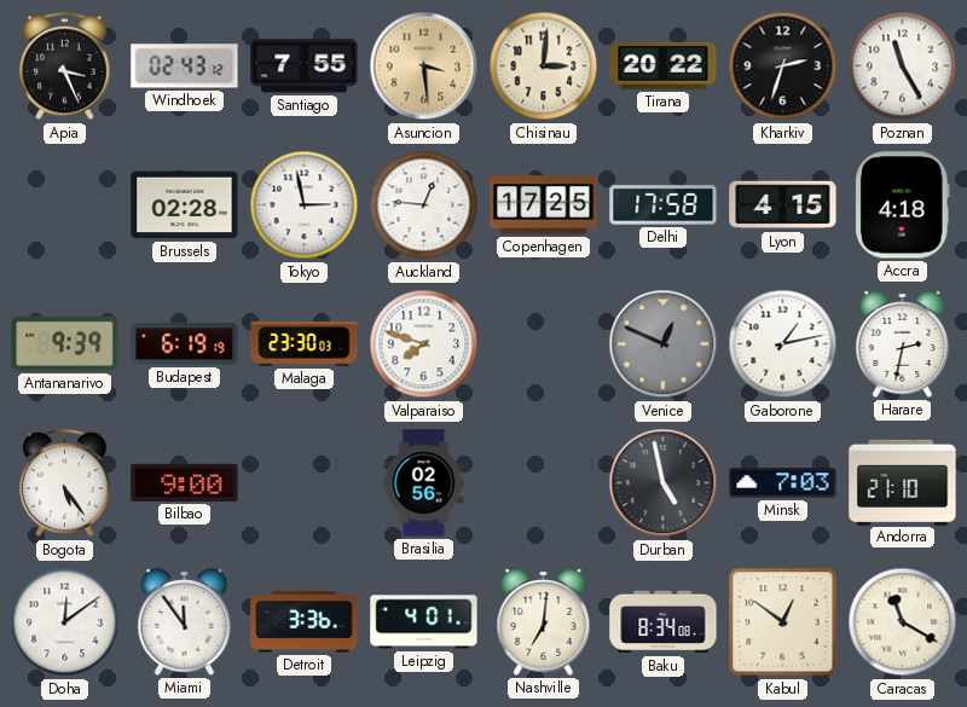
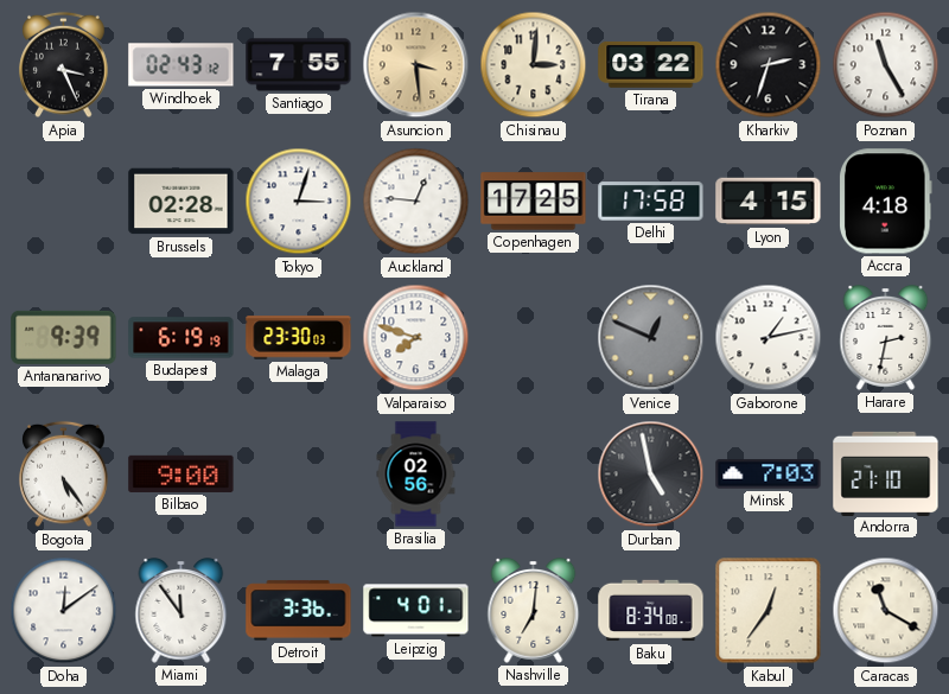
Tirana: 20:22 -> 03:22
Tokyo: 2:58 -> 3:03
Kabul: 12:51 -> 12:36
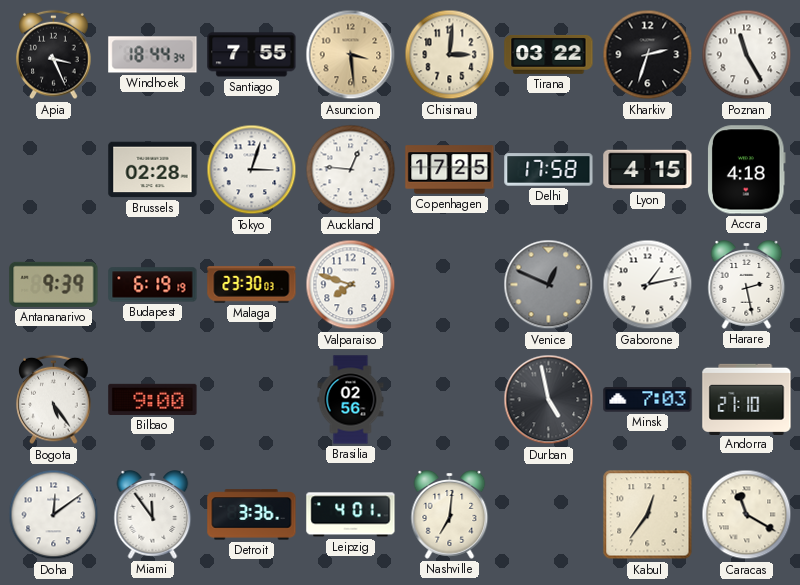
Windhoek: 02:43 -> 18:44
Harare: 2:32 -> 2:28
Baku: 8:34 -> none
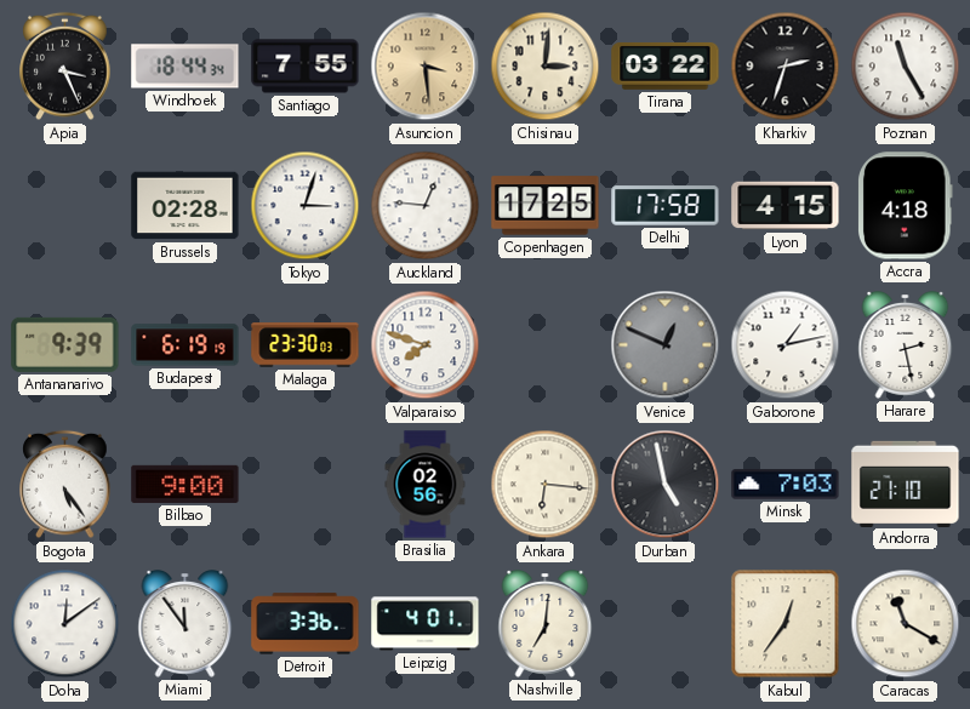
Ankara: none -> 6:16
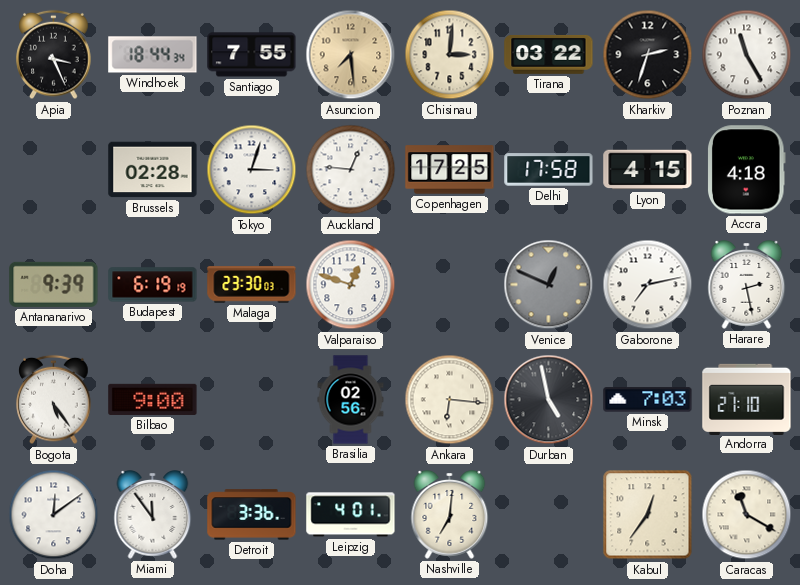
Asuncion: 3:29 -> 7:29
Valparaiso: 7:48 -> 12:48
Gaborone: 1:13 -> 7:13
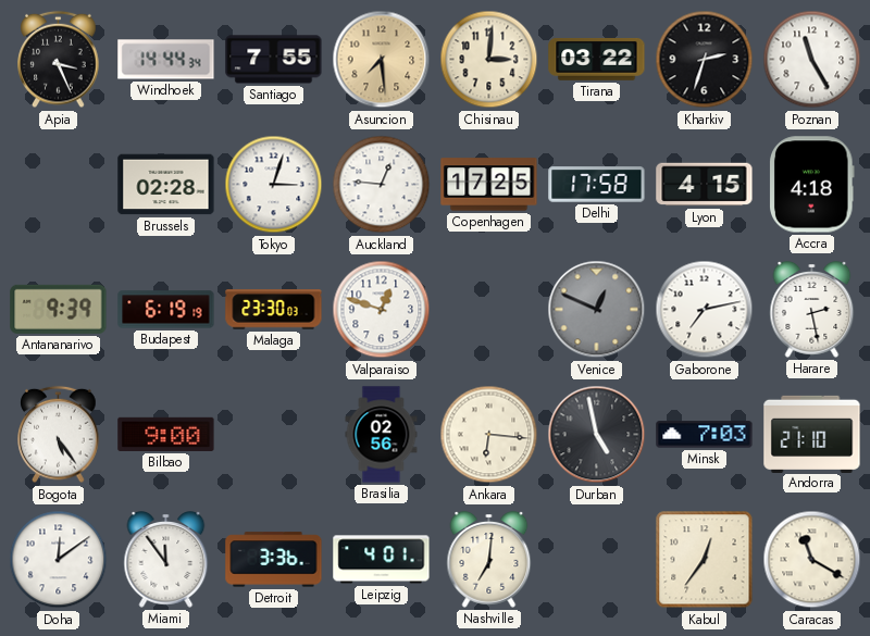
Windhoek: 18:44 -> 14:44
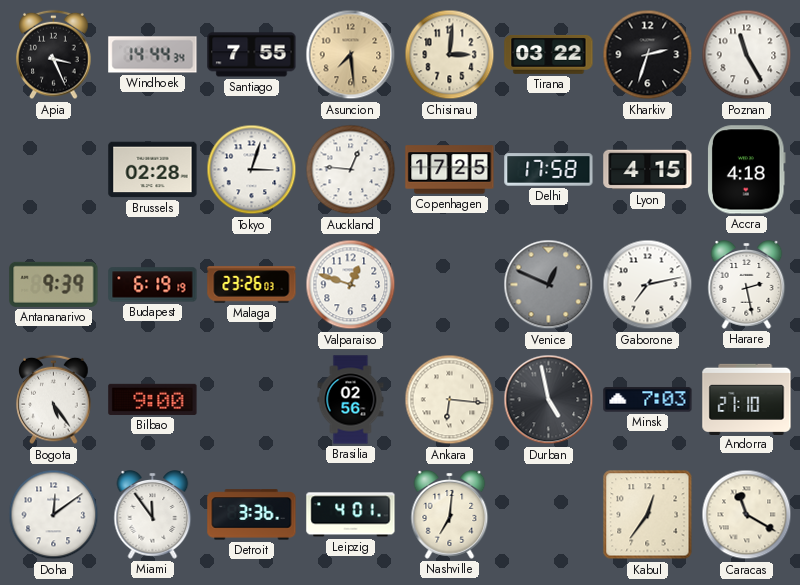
Malaga: 23:30 -> 23:26
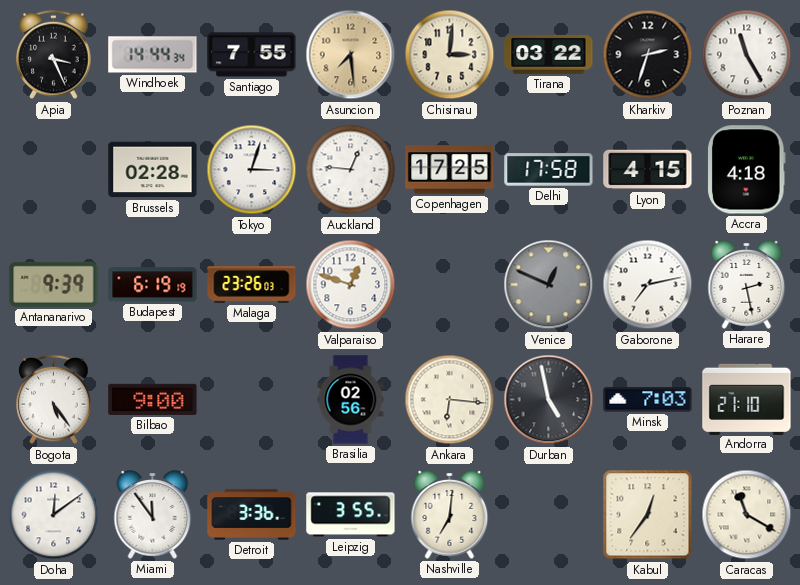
Leipzig: 4:01 -> 3:55
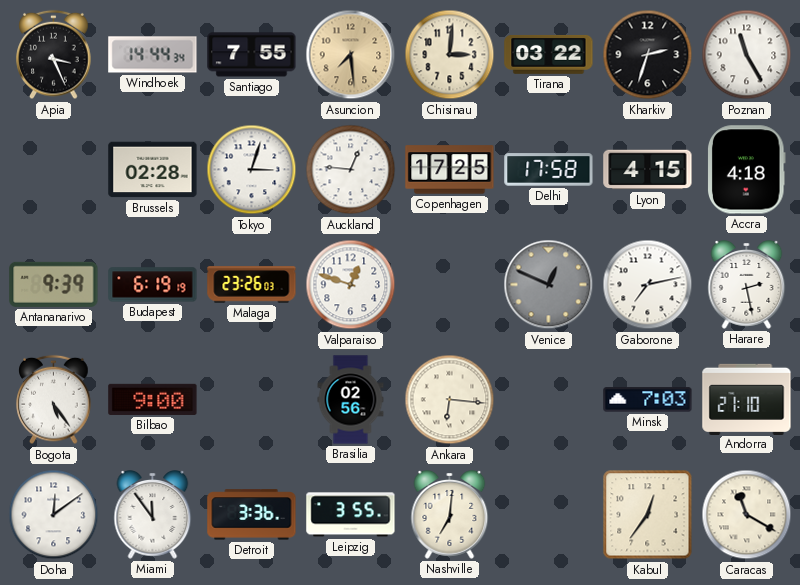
Durban: 4:58 -> none
